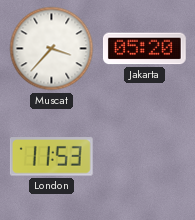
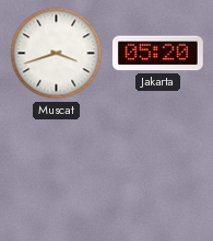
Muscat: 3:37 -> 3:42
London: 11:53 -> none
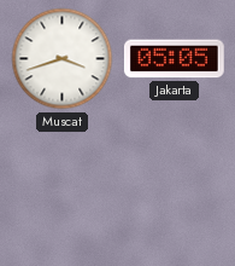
Jakarta: 05:20 -> 05:05
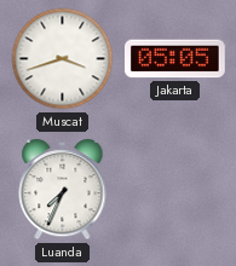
Luanda: none -> 7:34
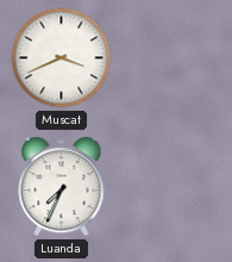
Muscat: 3:42 -> 3:41
Jakarta: 05:05 -> none
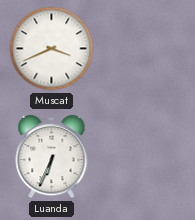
Luanda: 7:34 -> 6:34
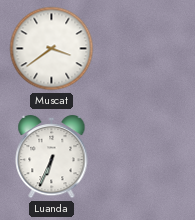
Muscat: 3:41 -> 3:39
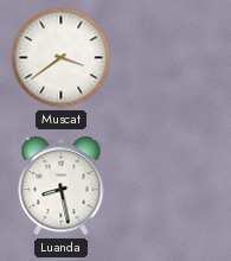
Luanda: 6:34 -> 8:28
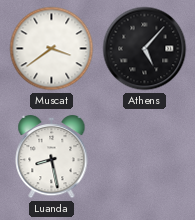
Athens: none -> 5:07
